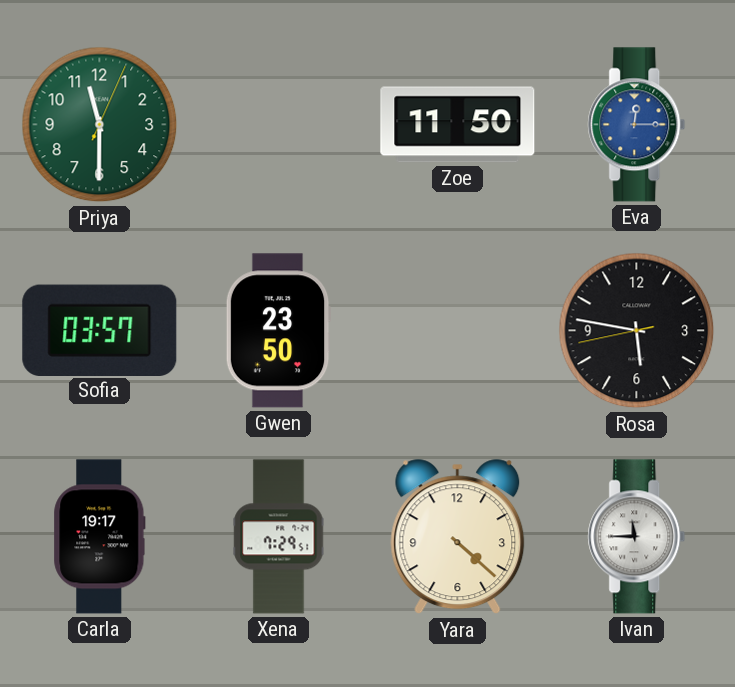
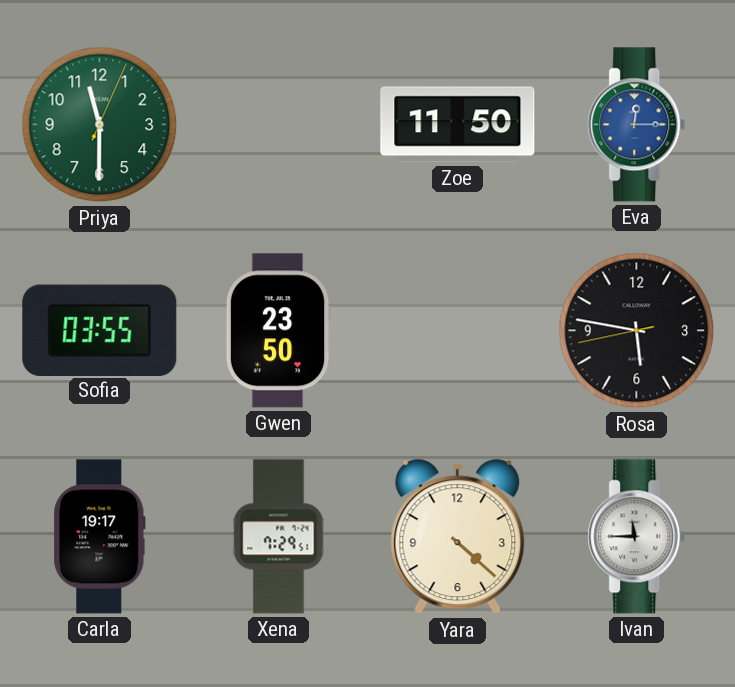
Sofia: 03:57 -> 03:55
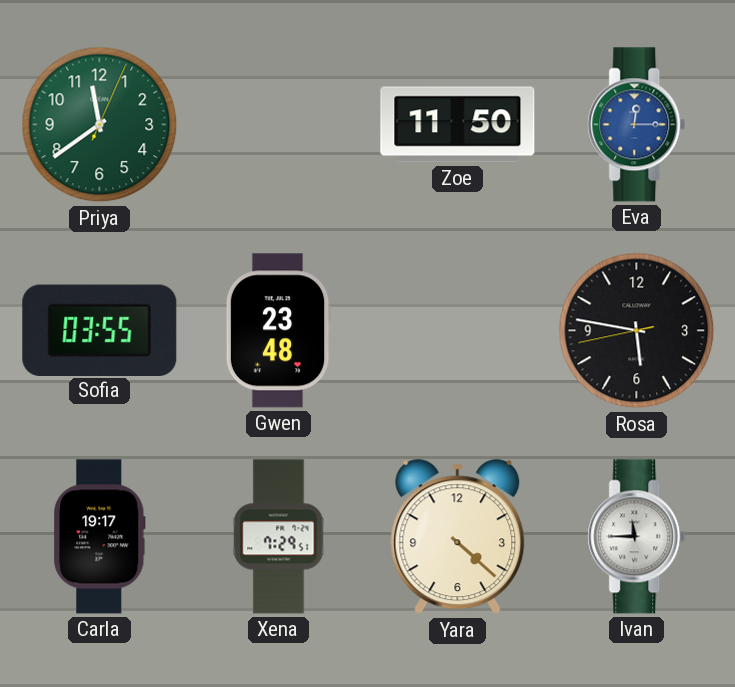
Priya: 11:30 -> 11:39
Gwen: 23:50 -> 23:48
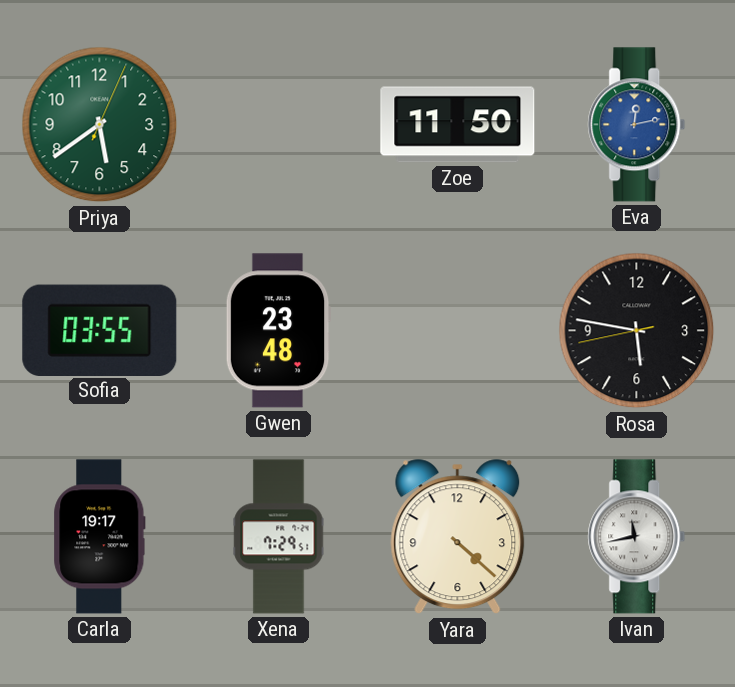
Priya: 11:39 -> 5:39
Eva: 12:15 -> 12:13
Ivan: 11:45 -> 11:43
